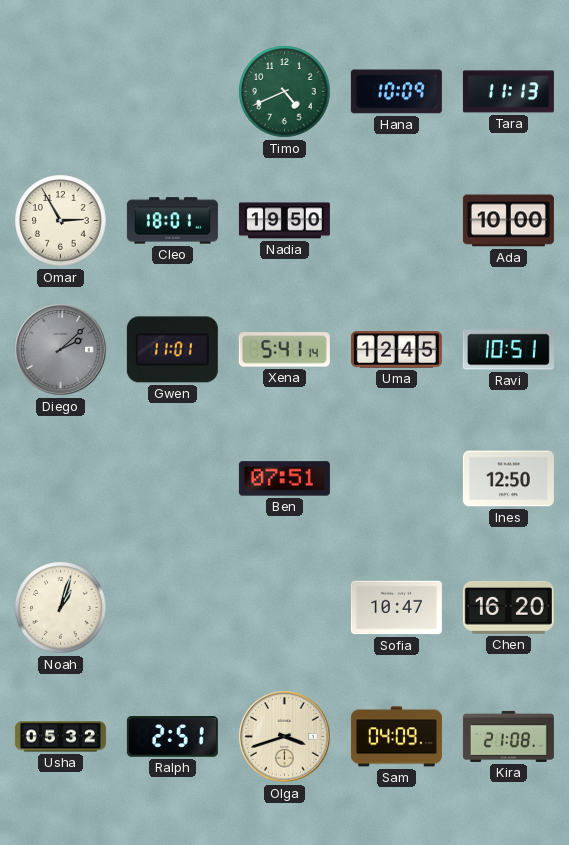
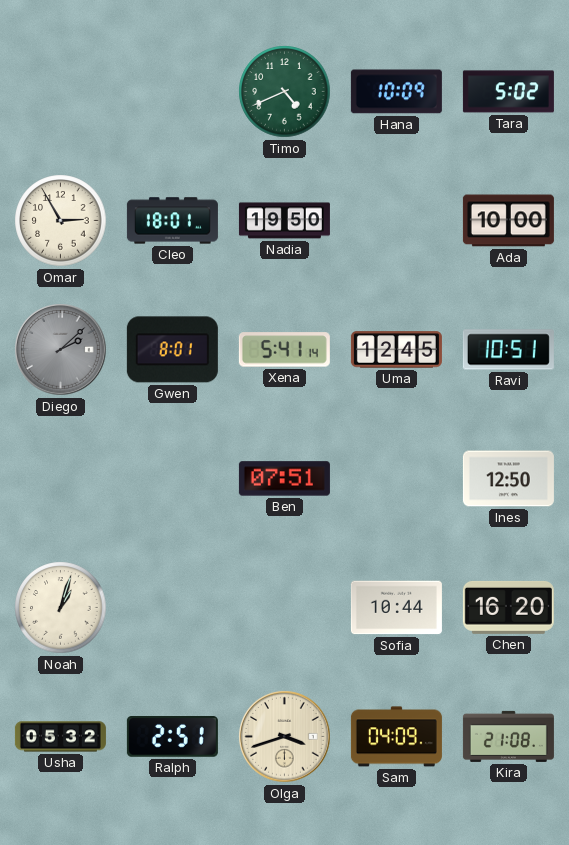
Tara: 11:13 -> 5:02
Gwen: 11:01 -> 8:01
Sofia: 10:47 -> 10:44
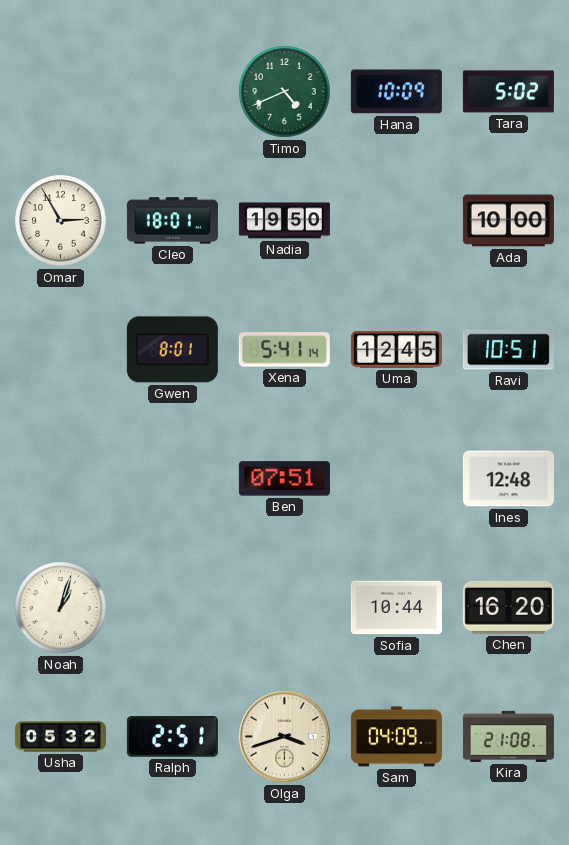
Diego: 2:08 -> none
Ines: 12:50 -> 12:48
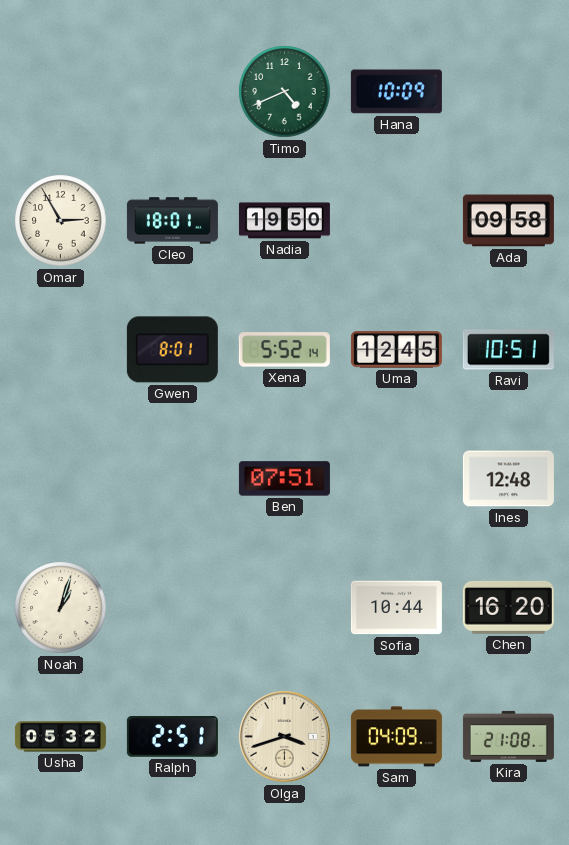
Tara: 5:02 -> none
Ada: 10:00 -> 09:58
Xena: 5:41 -> 5:52
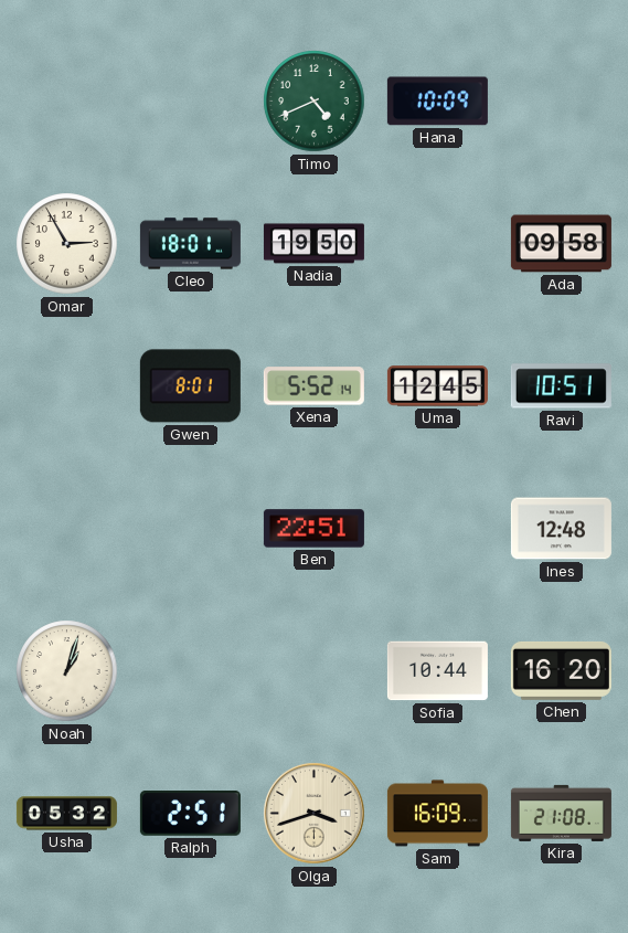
Ben: 07:51 -> 22:51
Sam: 04:09 -> 16:09
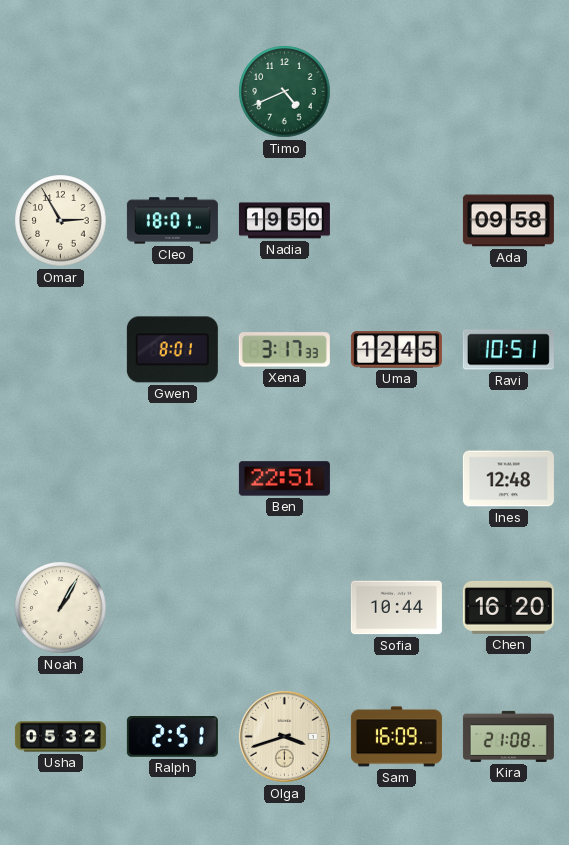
Hana: 10:09 -> none
Xena: 5:52 -> 3:17
Noah: 1:03 -> 1:05
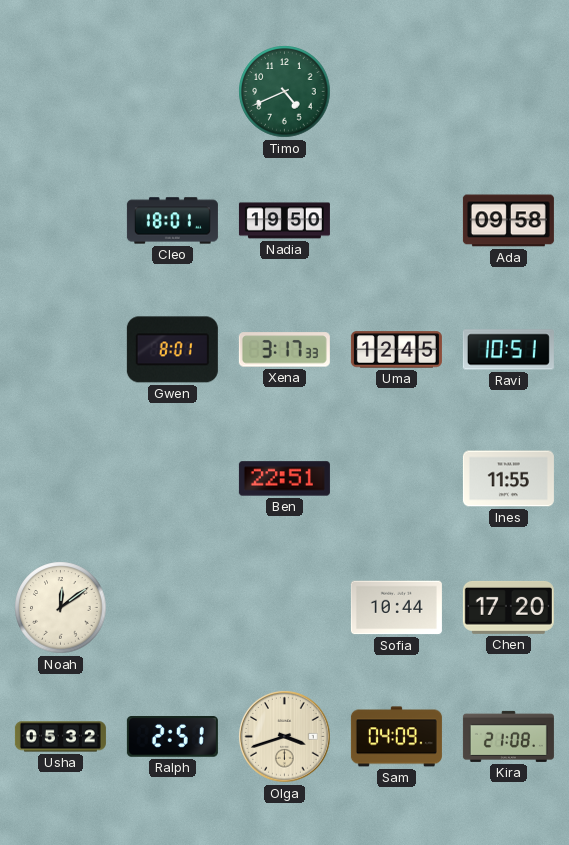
Omar: 2:55 -> none
Ines: 12:48 -> 11:55
Noah: 1:05 -> 12:09
Chen: 16:20 -> 17:20
Sam: 16:09 -> 04:09
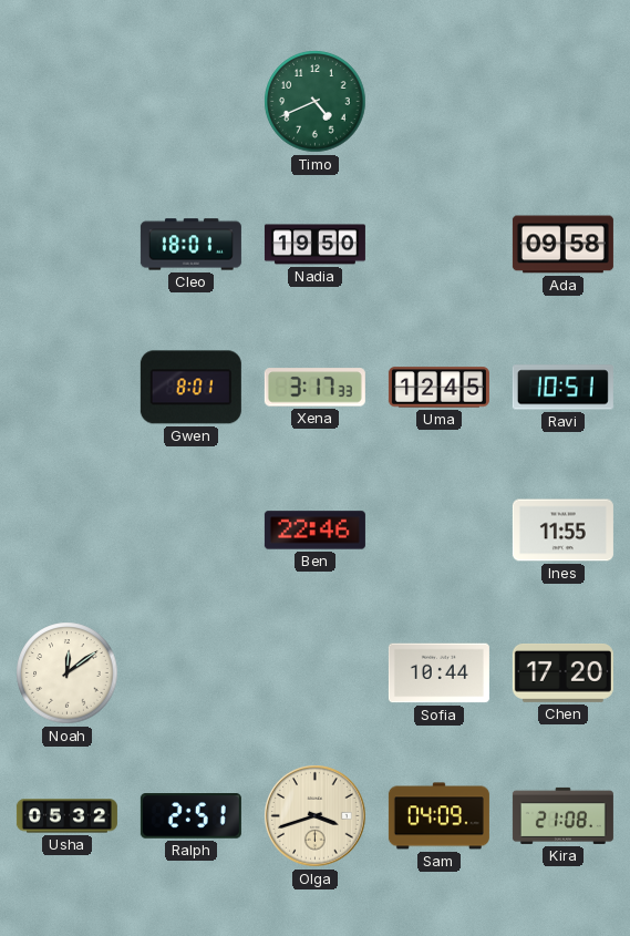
Ben: 22:51 -> 22:46
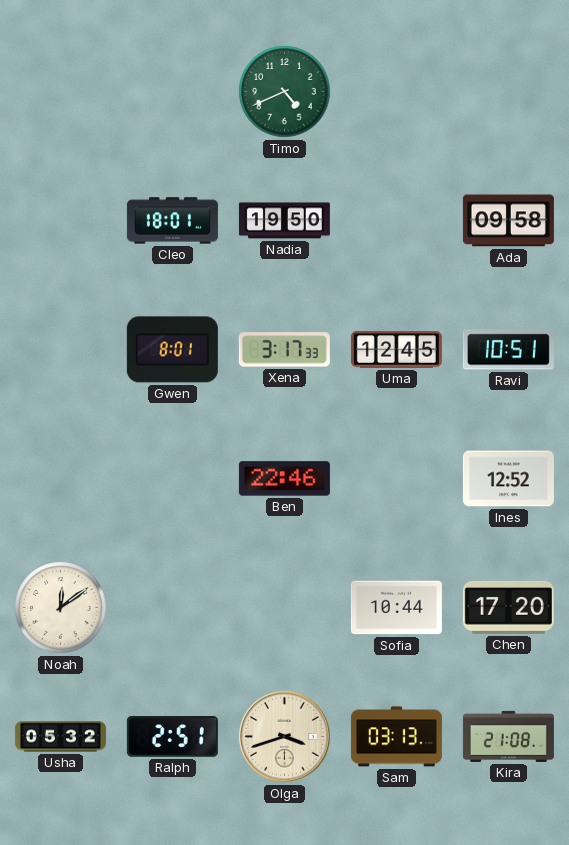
Ines: 11:55 -> 12:52
Sam: 04:09 -> 03:13
